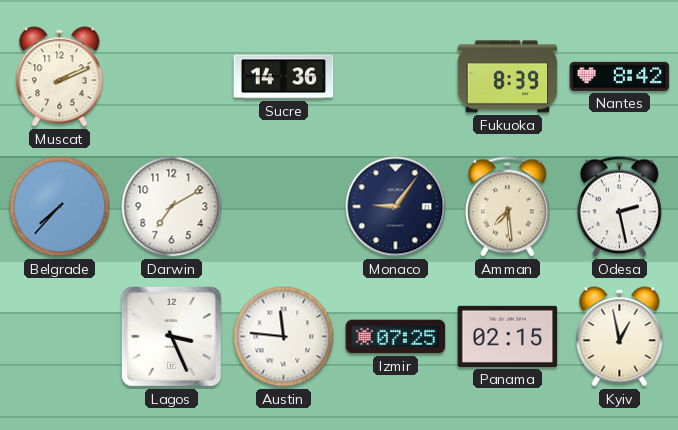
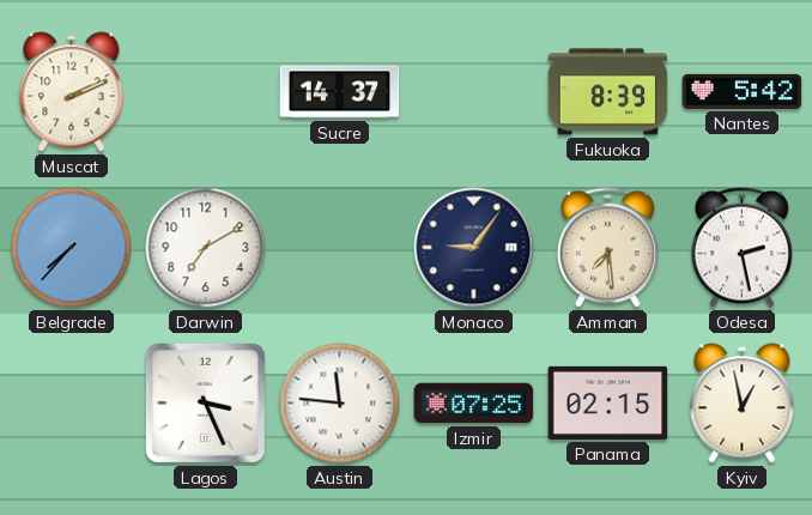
Sucre: 14:36 -> 14:37
Nantes: 8:42 -> 5:42
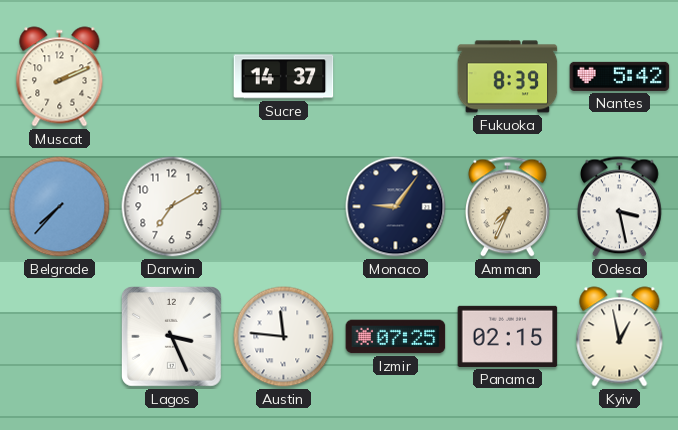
Amman: 7:29 -> 7:34
Odesa: 2:28 -> 3:28
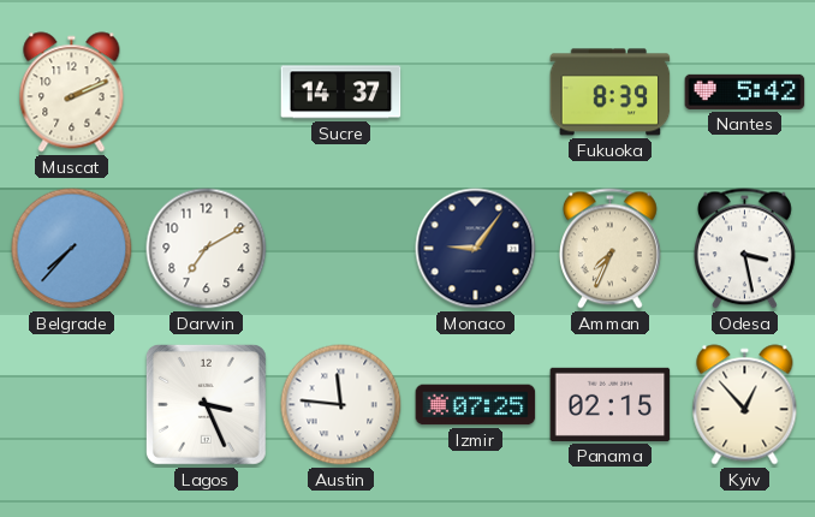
Kyiv: 12:58 -> 12:53
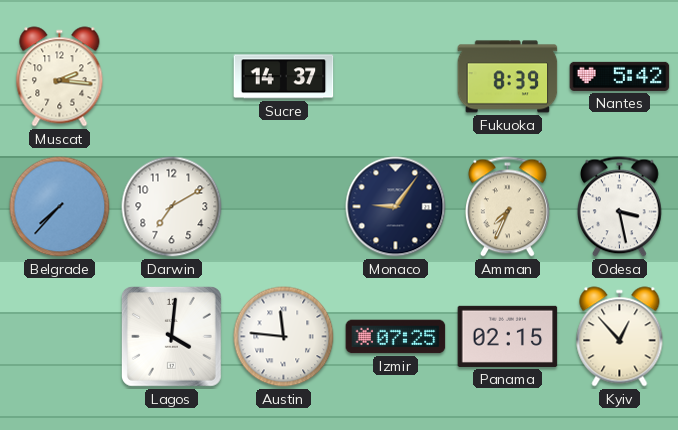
Muscat: 2:11 -> 2:16
Lagos: 3:26 -> 4:01
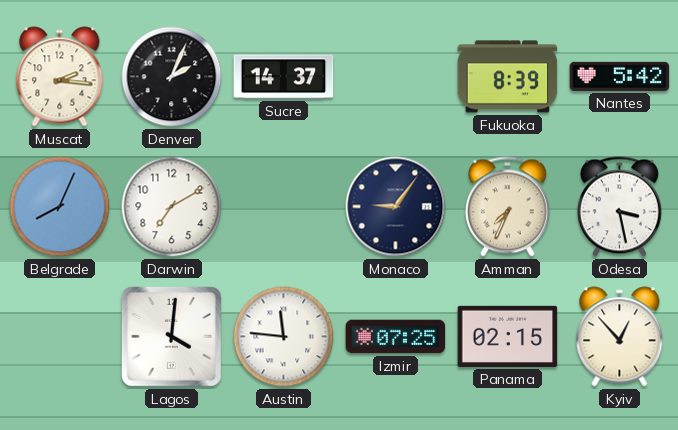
Denver: none -> 2:04
Belgrade: 7:37 -> 8:04
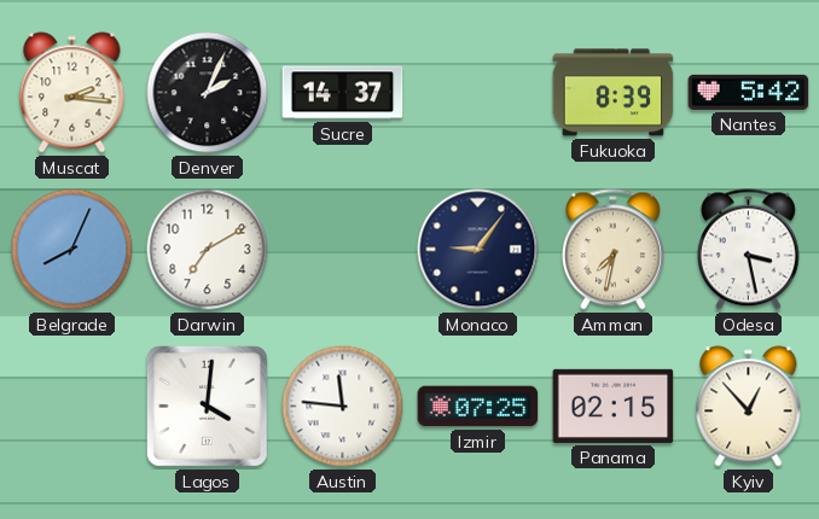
Amman: 7:34 -> 7:32
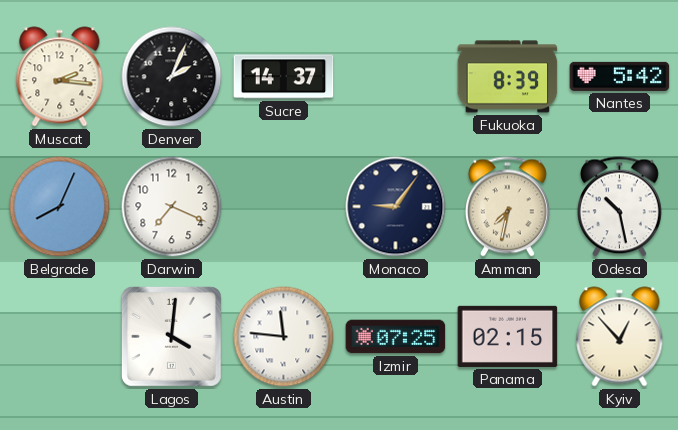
Darwin: 7:10 -> 7:19
Odesa: 3:28 -> 10:28
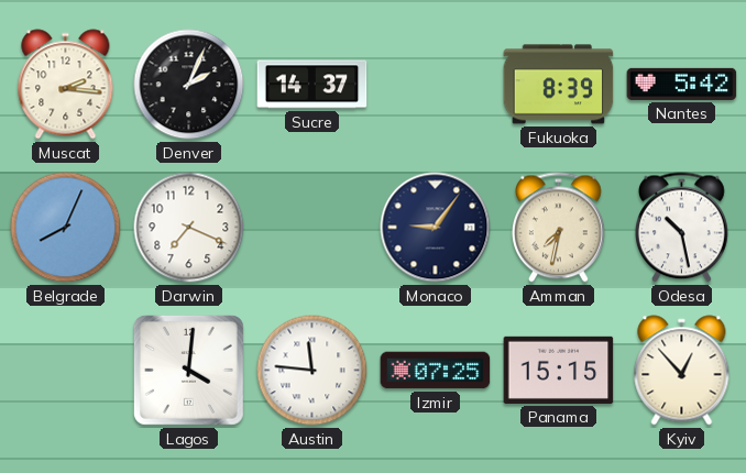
Panama: 02:15 -> 15:15
